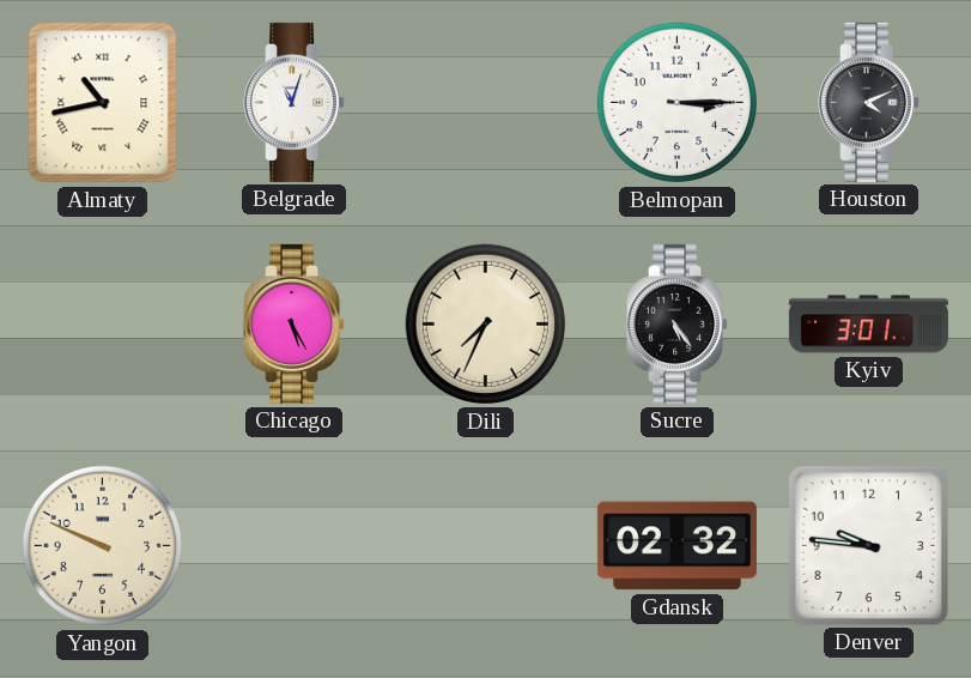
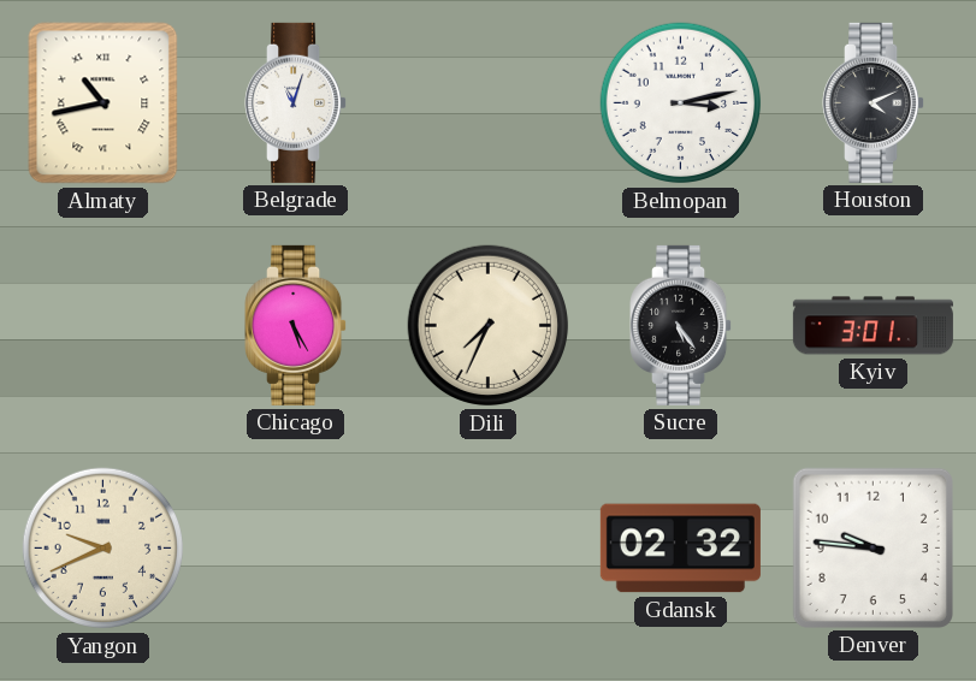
Belmopan: 3:15 -> 3:13
Yangon: 9:49 -> 9:41
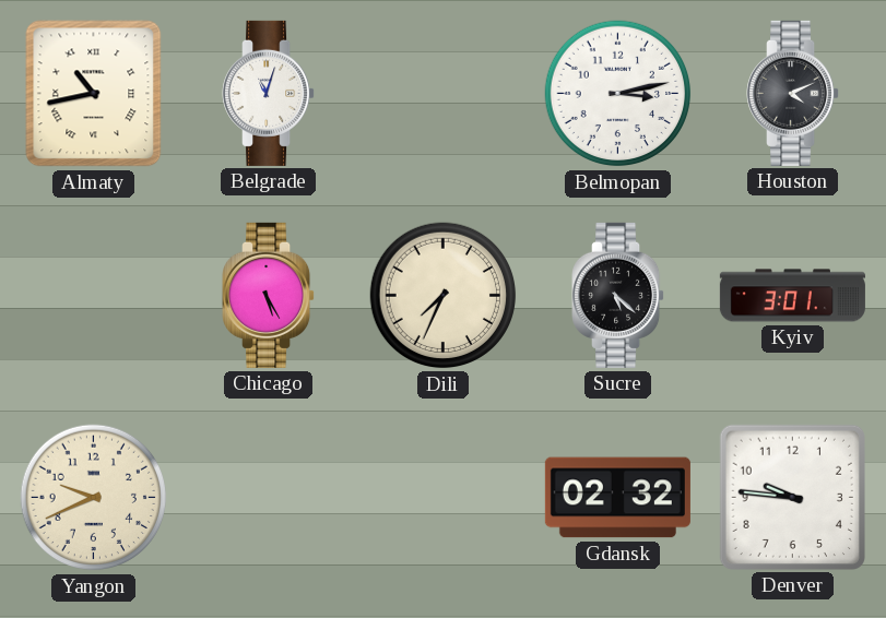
Sucre: 5:24 -> 5:22
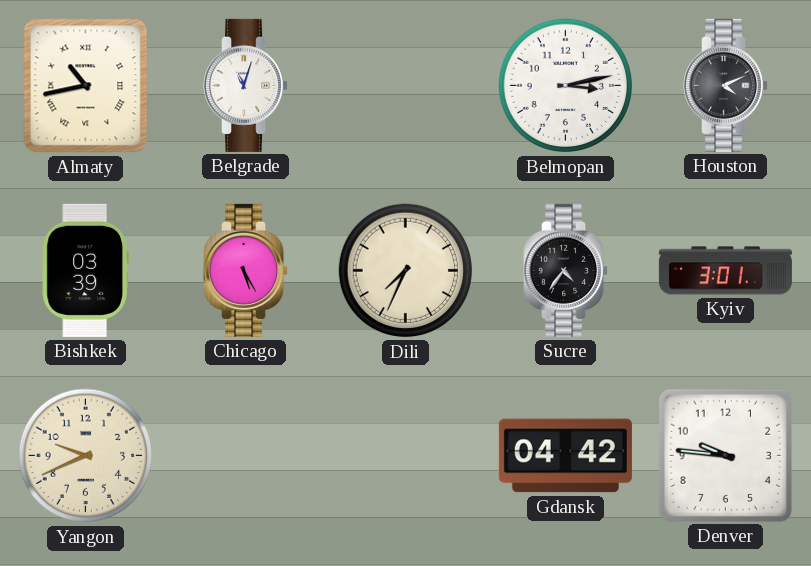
Bishkek: none -> 03:39
Sucre: 5:22 -> 4:36
Gdansk: 02:32 -> 04:42
